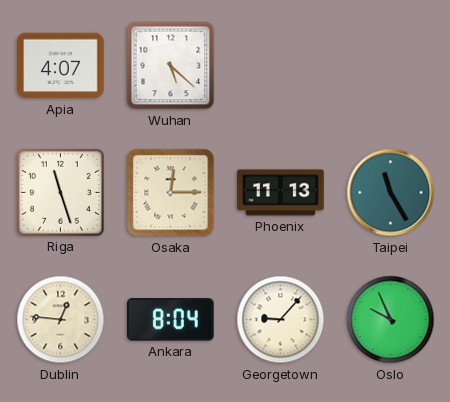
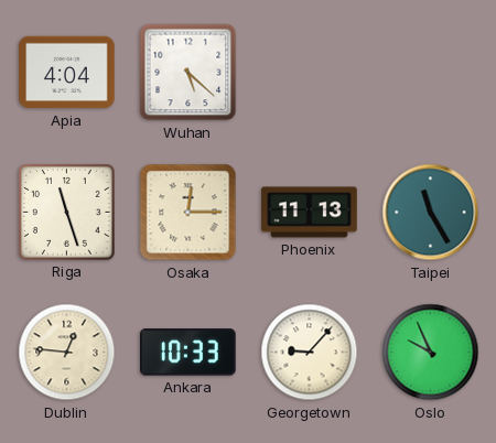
Apia: 4:07 -> 4:04
Ankara: 8:04 -> 10:33
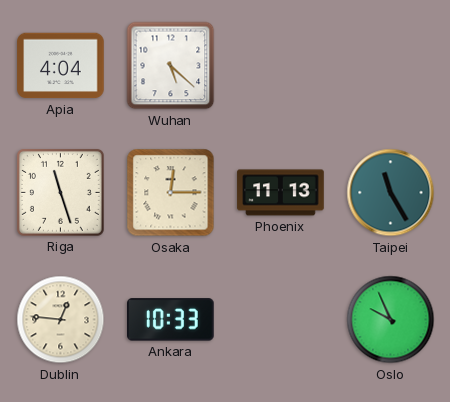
Georgetown: 9:07 -> none
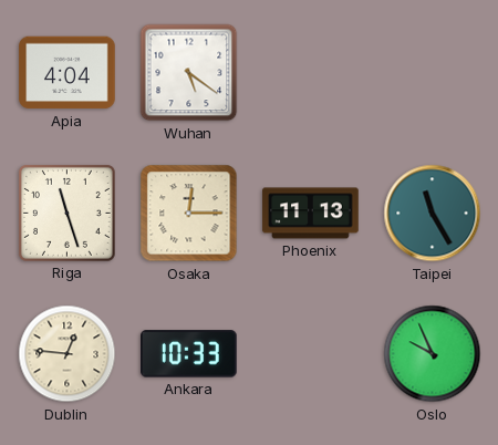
Wuhan: 5:22 -> 5:21
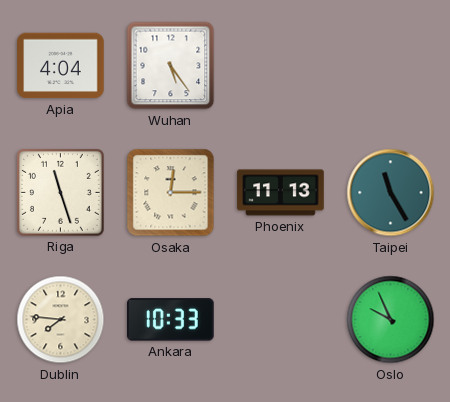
Wuhan: 5:21 -> 5:24
Dublin: 12:46 -> 7:46
